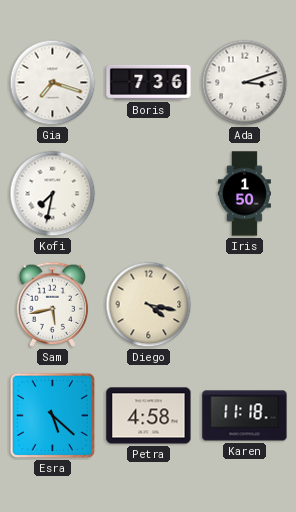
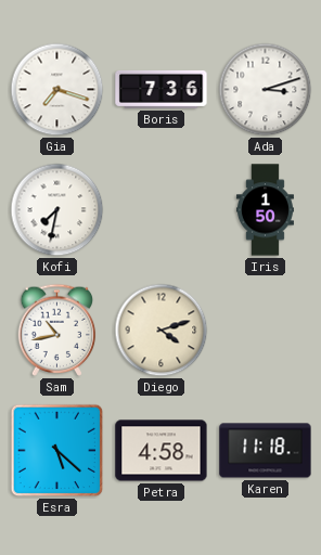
Sam: 5:43 -> 10:43
Diego: 4:17 -> 4:12
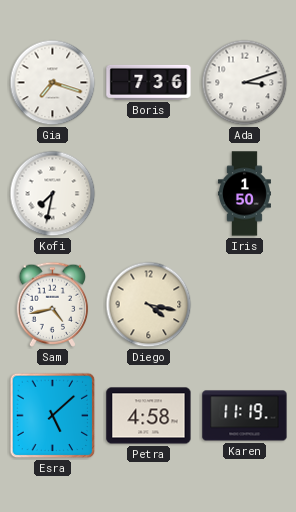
Sam: 10:43 -> 4:43
Diego: 4:12 -> 4:17
Esra: 5:22 -> 5:08
Karen: 11:18 -> 11:19
